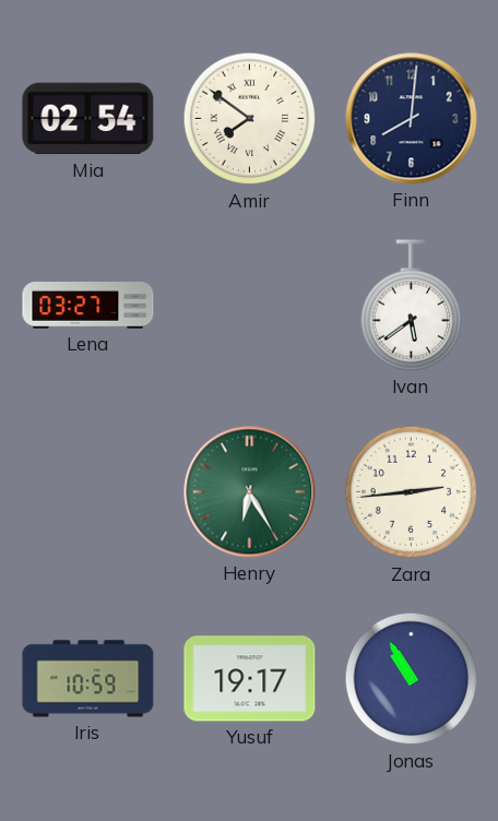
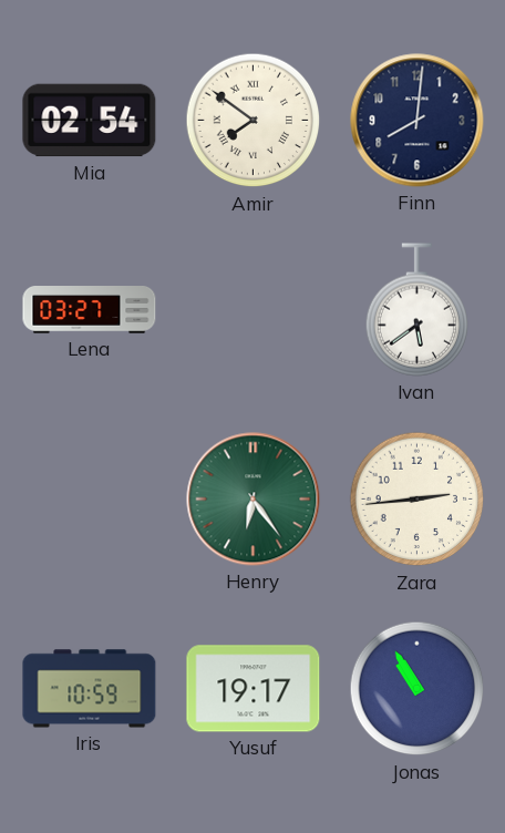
Henry: 6:25 -> 6:24
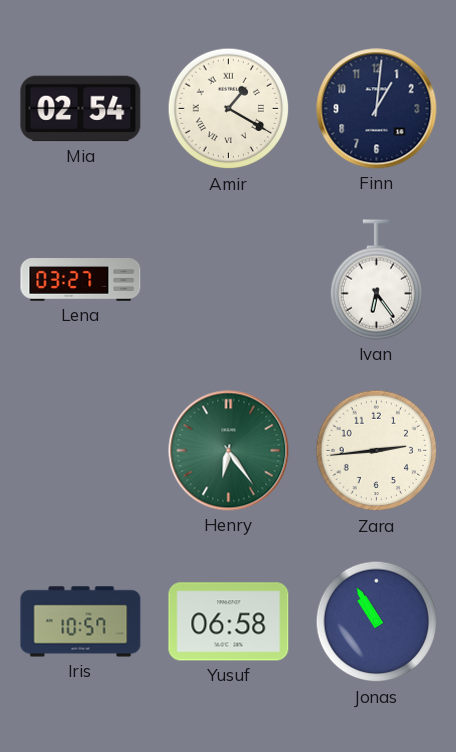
Amir: 7:51 -> 1:20
Finn: 8:01 -> 1:01
Ivan: 5:39 -> 6:24
Iris: 10:59 -> 10:57
Yusuf: 19:17 -> 06:58
